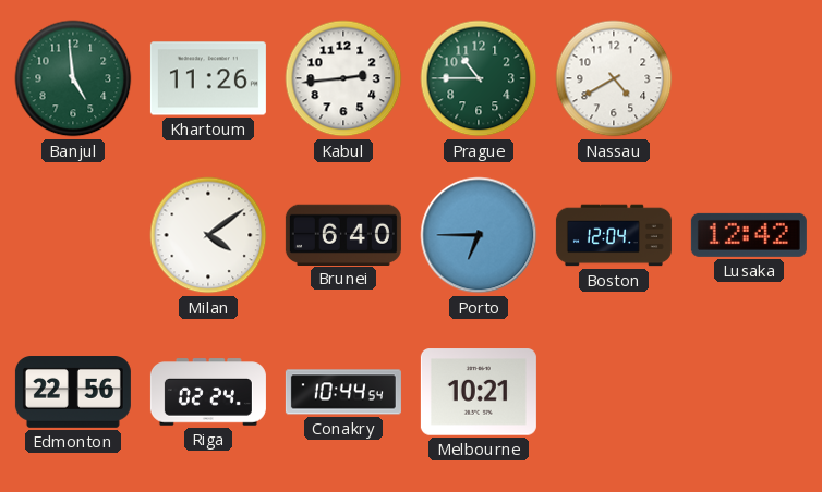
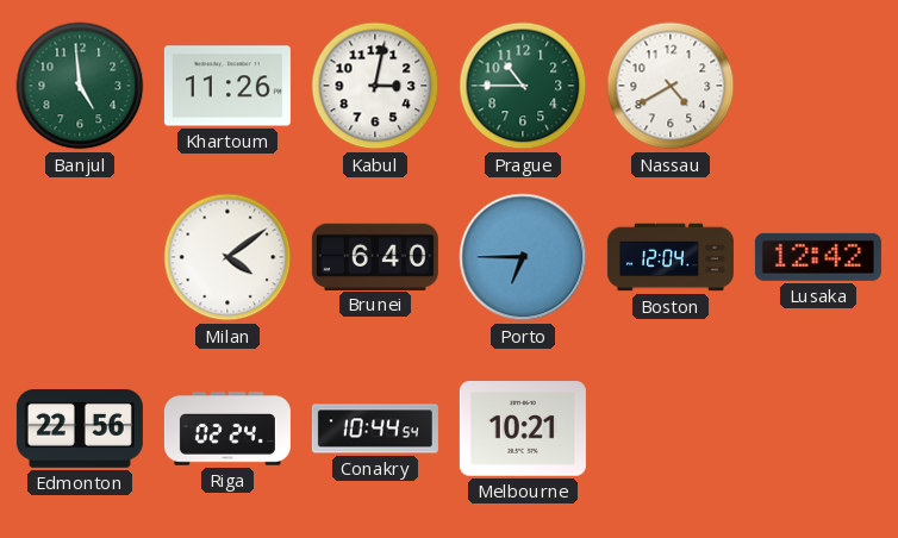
Kabul: 2:44 -> 3:02
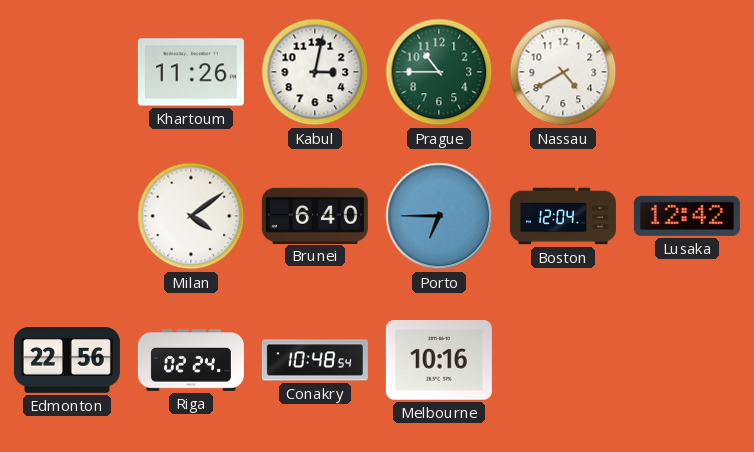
Banjul: 4:59 -> none
Conakry: 10:44 -> 10:48
Melbourne: 10:21 -> 10:16
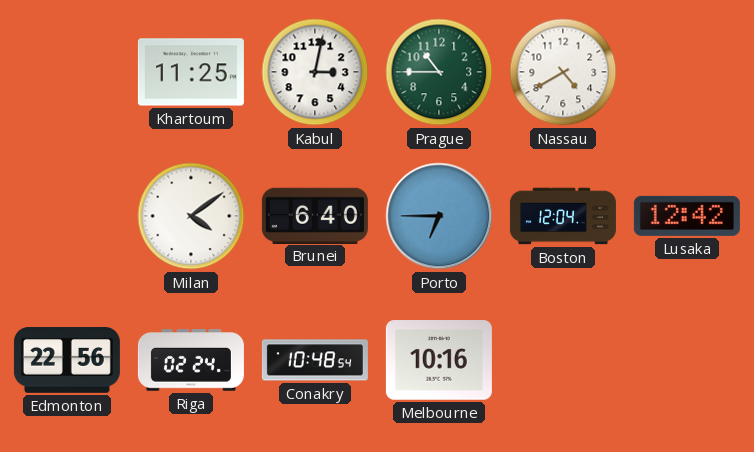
Khartoum: 11:26 -> 11:25
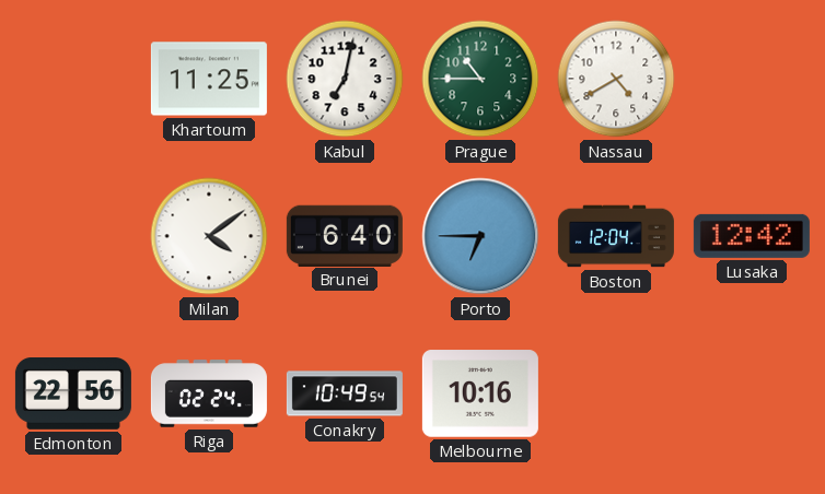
Kabul: 3:02 -> 7:02
Conakry: 10:48 -> 10:49
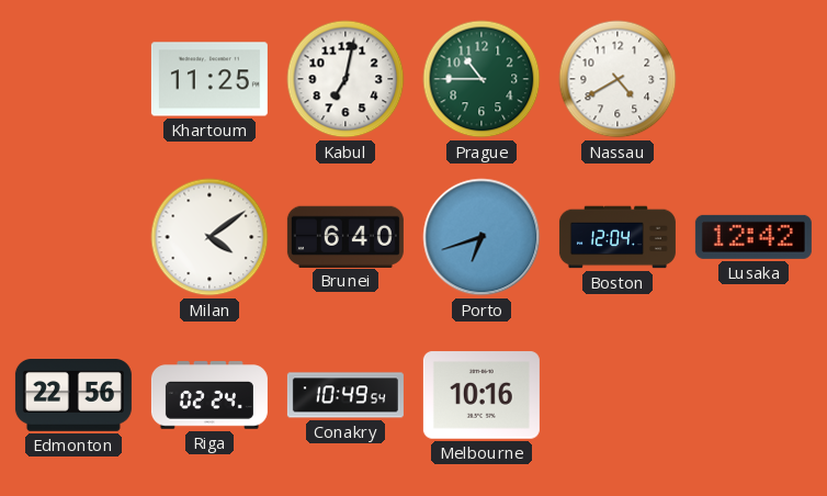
Porto: 6:45 -> 6:42
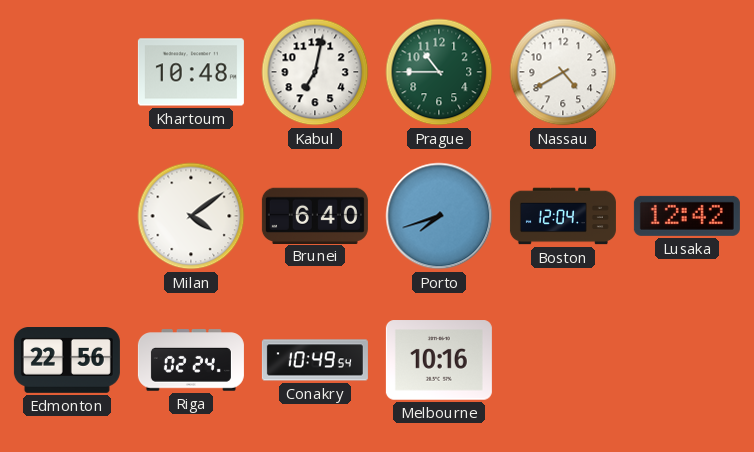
Khartoum: 11:25 -> 10:48
Porto: 6:42 -> 7:42
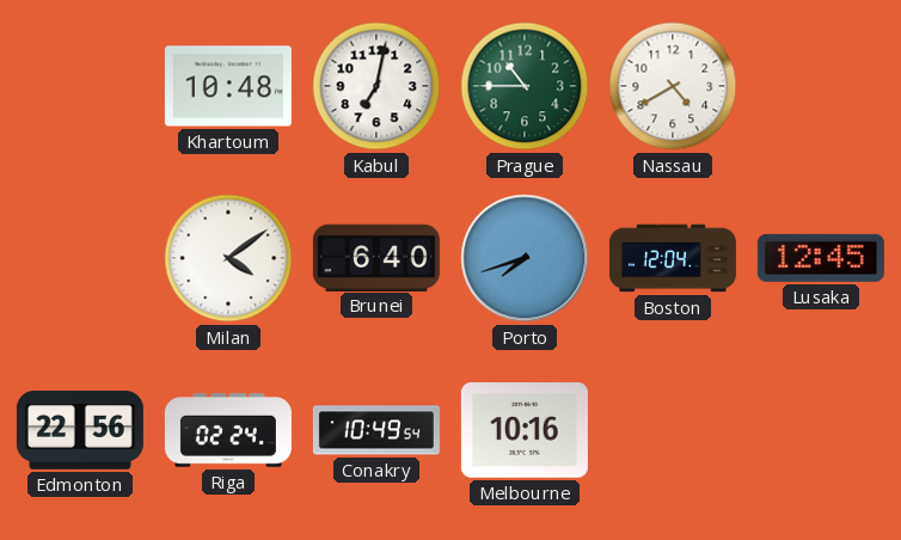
Lusaka: 12:42 -> 12:45
